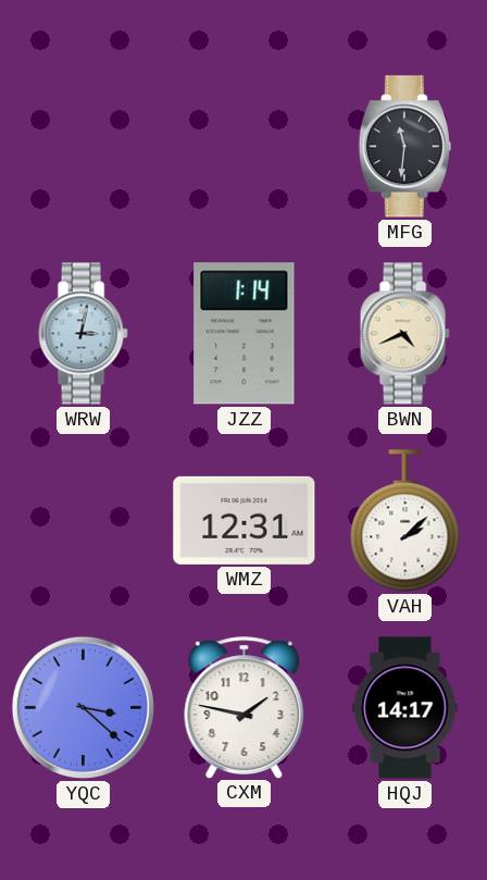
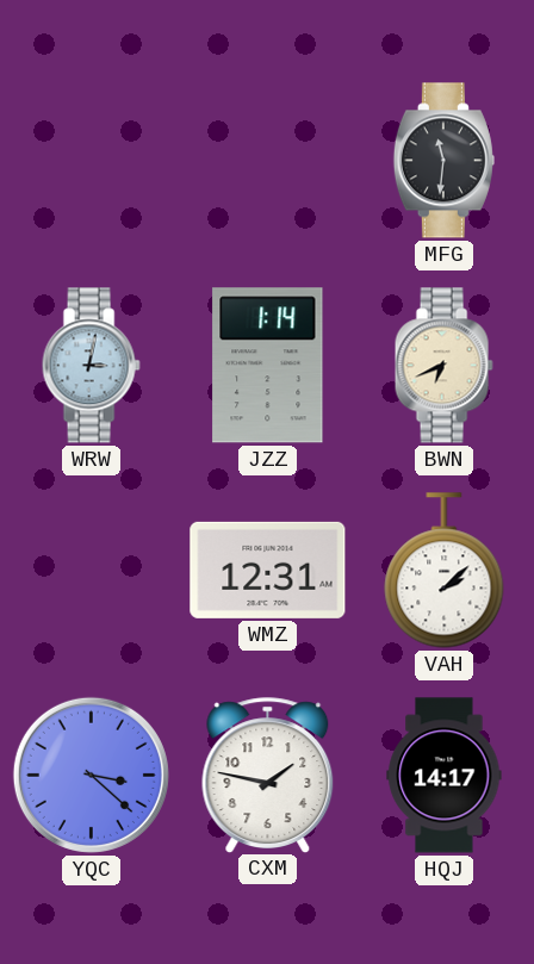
BWN: 4:41 -> 6:41
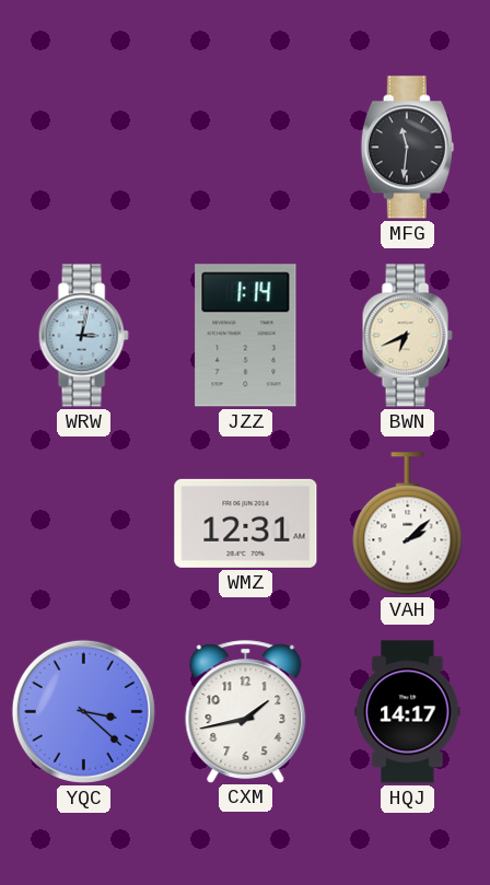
CXM: 1:47 -> 1:43
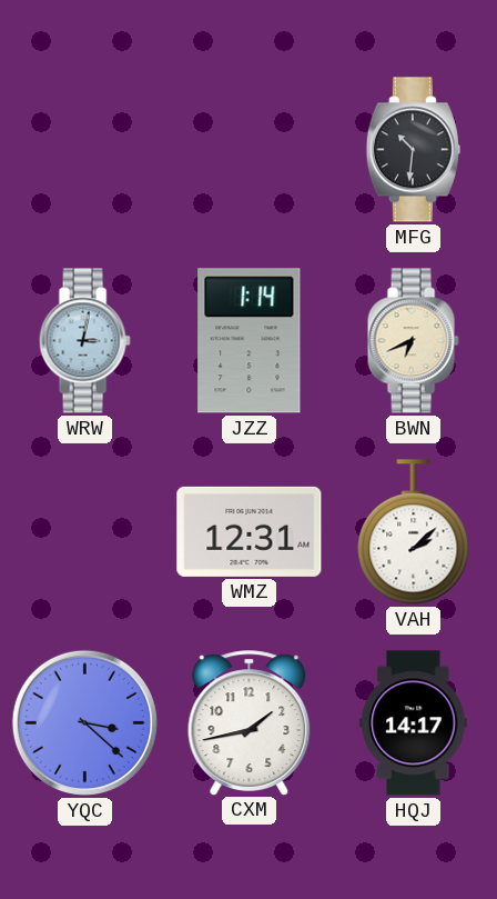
MFG: 11:31 -> 10:31
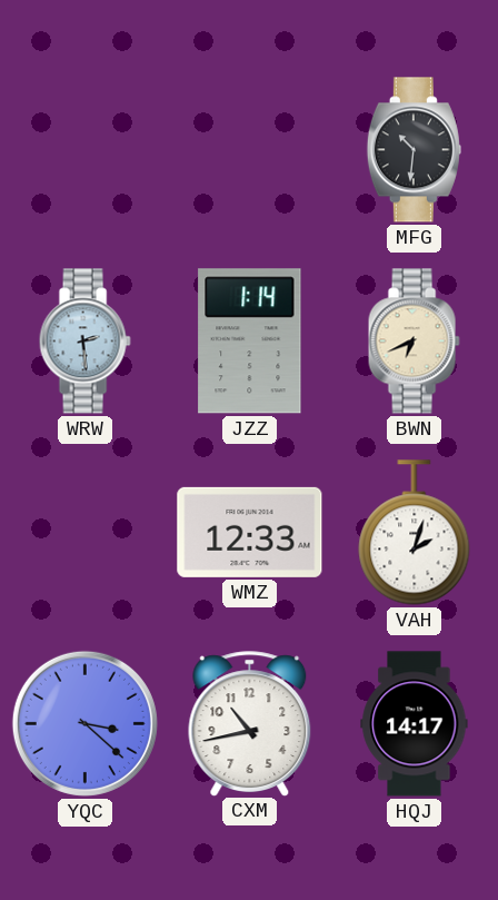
WRW: 3:02 -> 2:29
WMZ: 12:31 -> 12:33
VAH: 2:08 -> 2:03
CXM: 1:43 -> 10:43
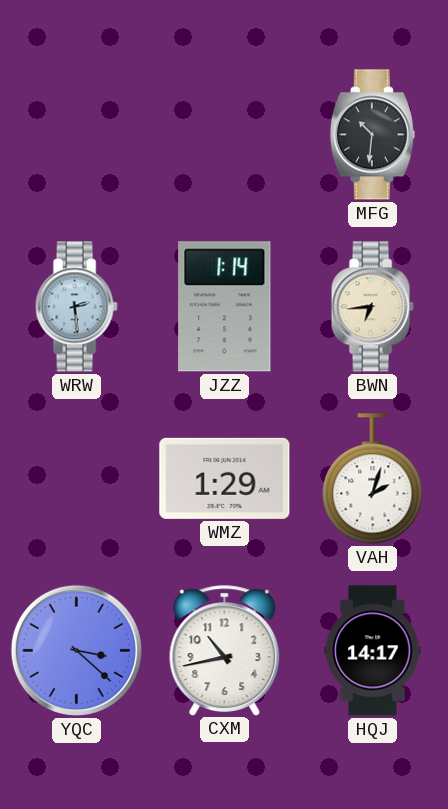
BWN: 6:41 -> 6:44
WMZ: 12:33 -> 1:29
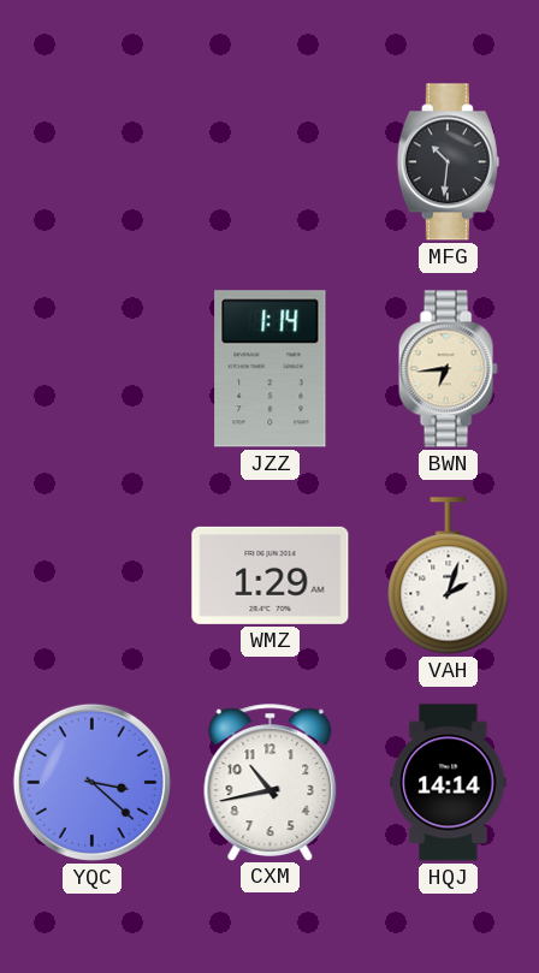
WRW: 2:29 -> none
HQJ: 14:17 -> 14:14
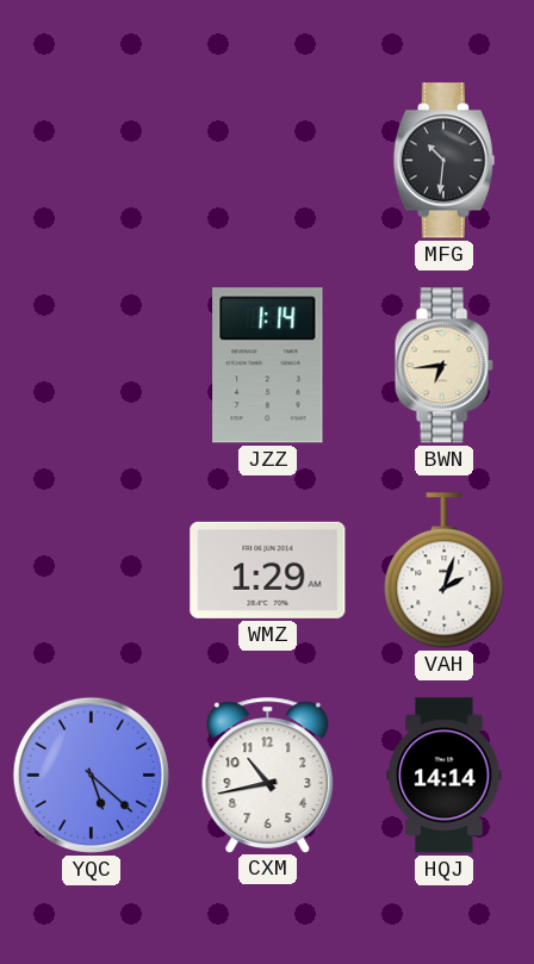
YQC: 3:22 -> 5:22
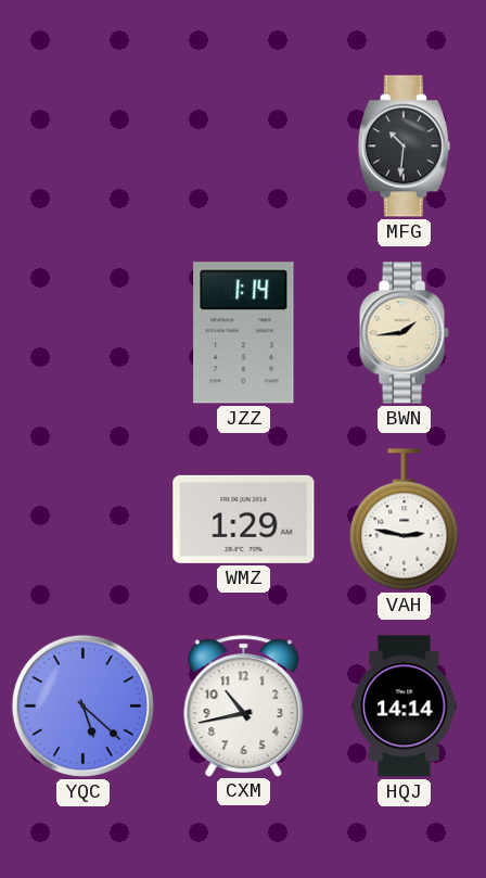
BWN: 6:44 -> 1:44
VAH: 2:03 -> 2:47
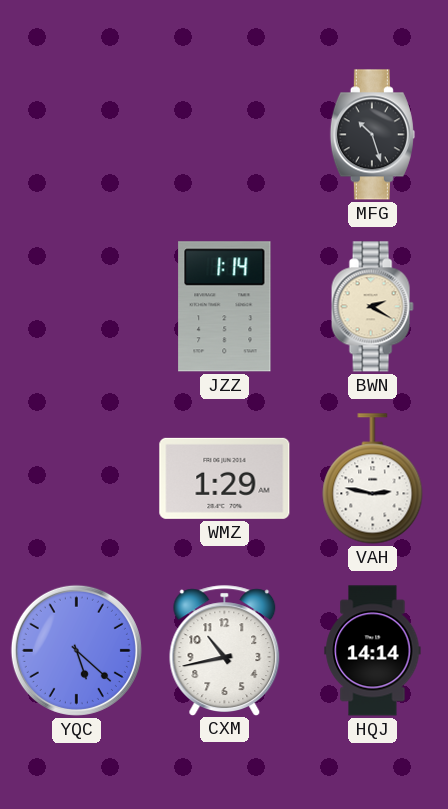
MFG: 10:31 -> 10:27
BWN: 1:44 -> 2:20
